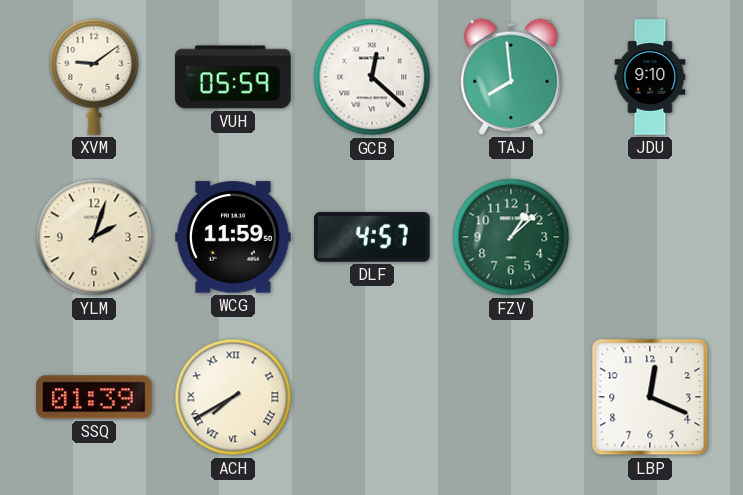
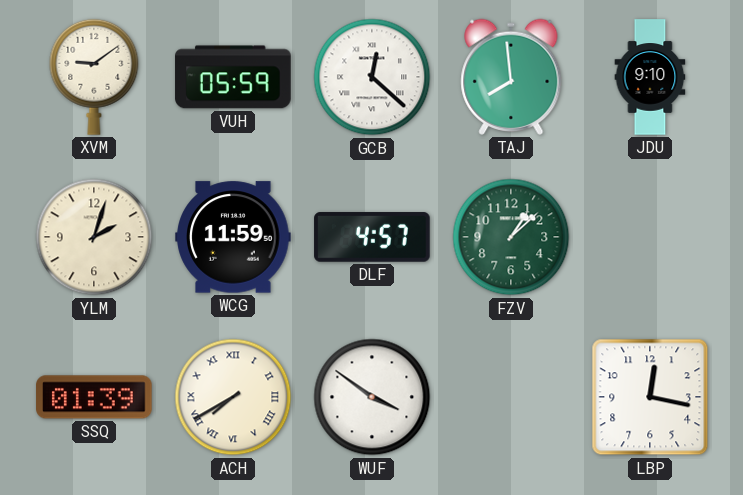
WUF: none -> 3:51
LBP: 12:19 -> 12:17
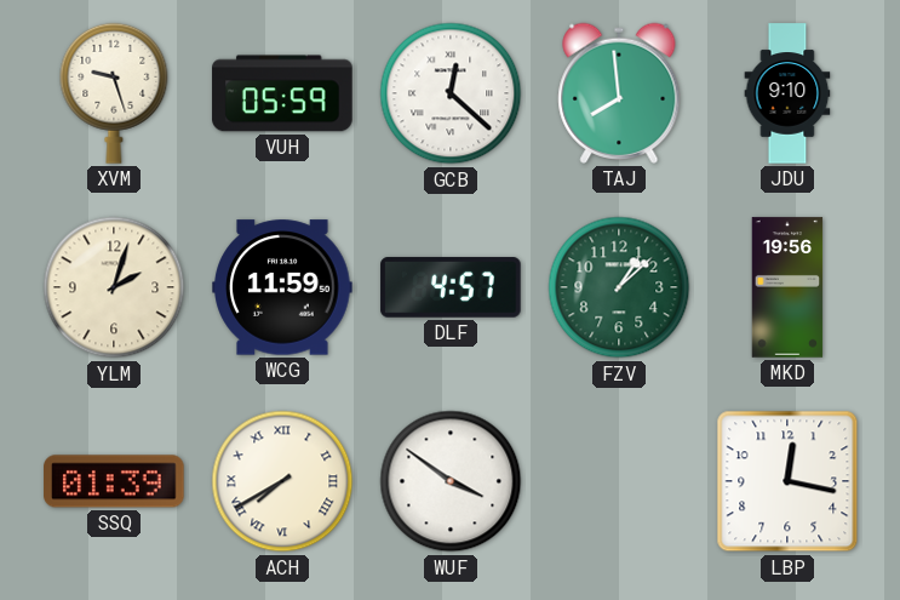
XVM: 9:09 -> 9:27
MKD: none -> 19:56
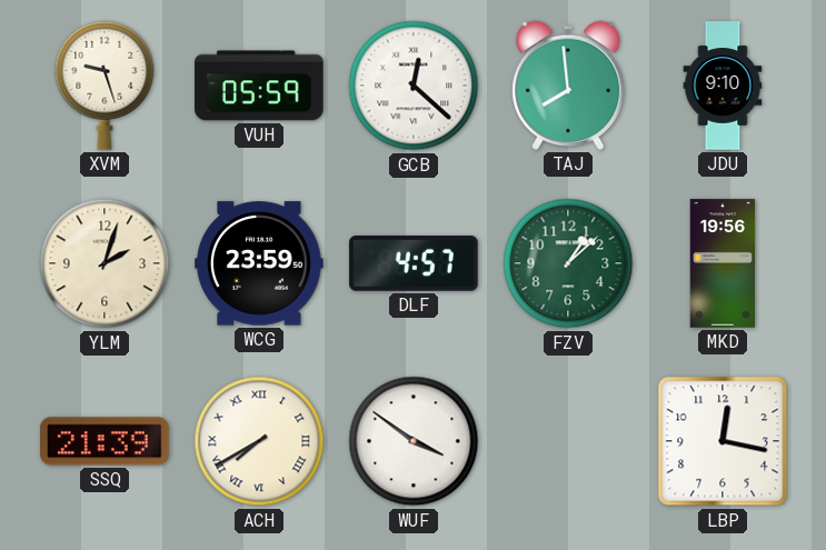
WCG: 11:59 -> 23:59
SSQ: 01:39 -> 21:39
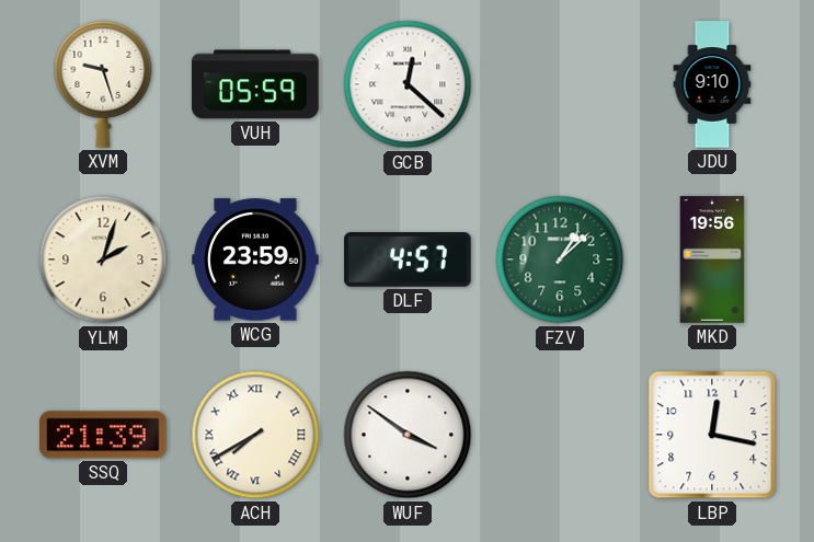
TAJ: 7:59 -> none
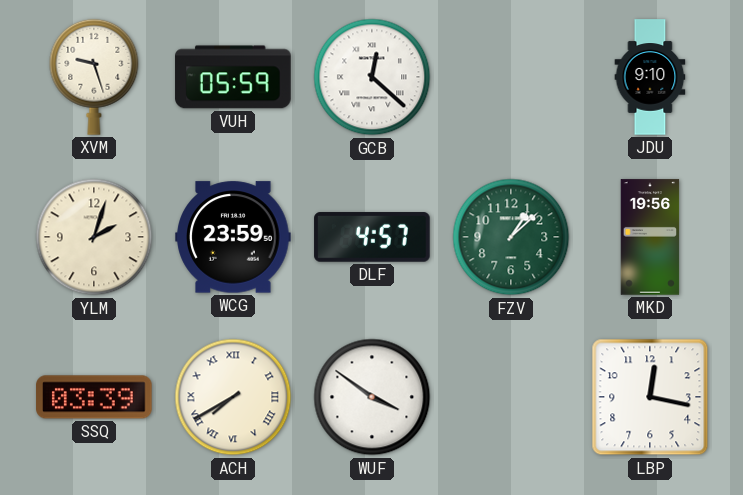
SSQ: 21:39 -> 03:39
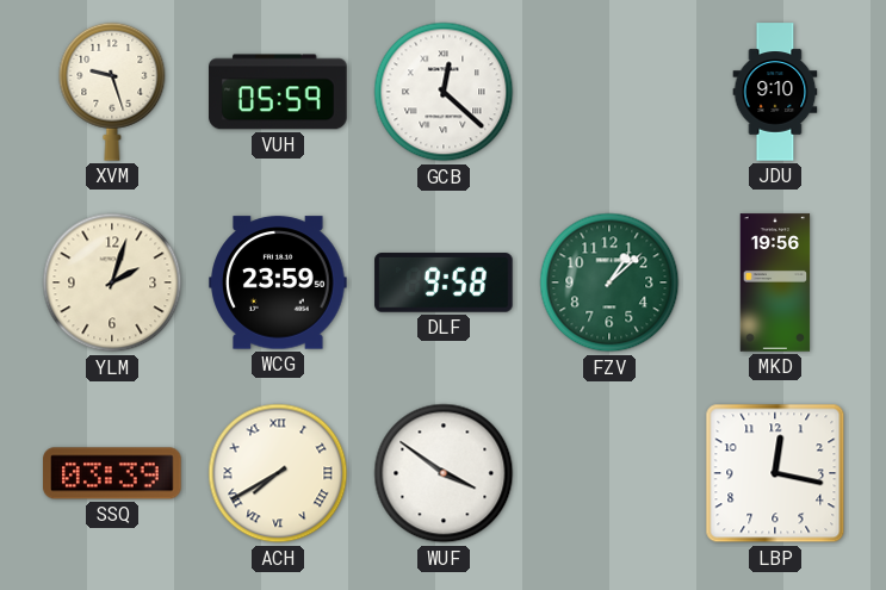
DLF: 4:57 -> 9:58
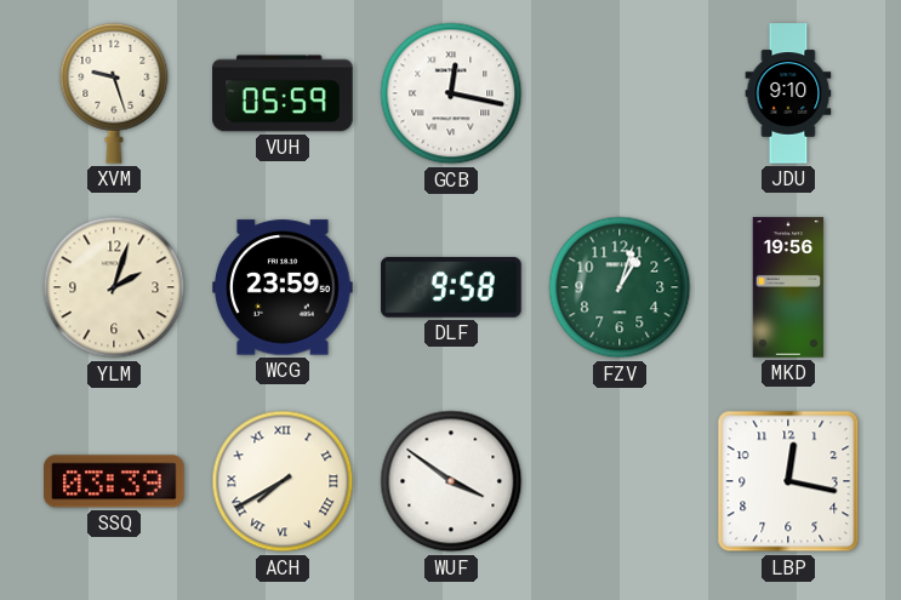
GCB: 12:22 -> 12:17
FZV: 1:08 -> 1:03
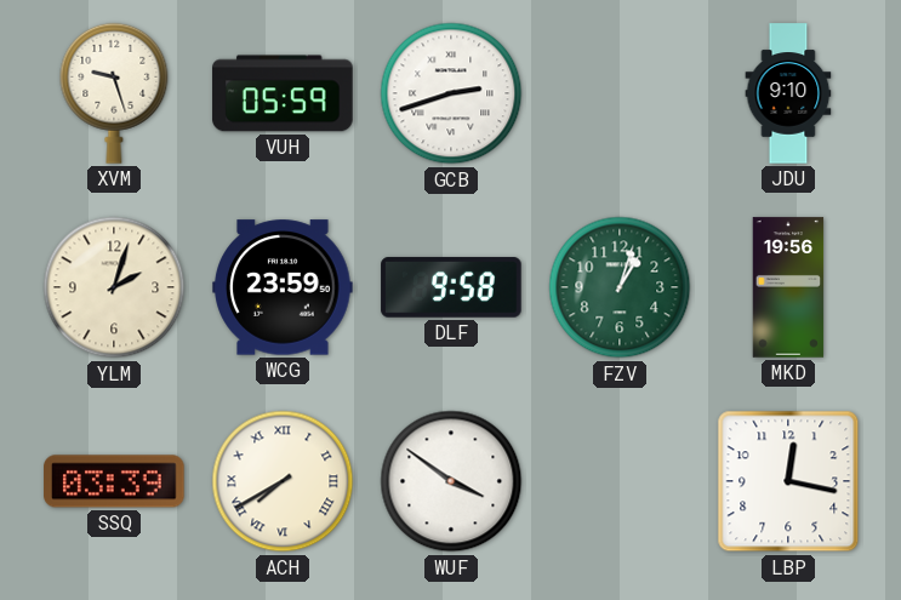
GCB: 12:17 -> 2:42
